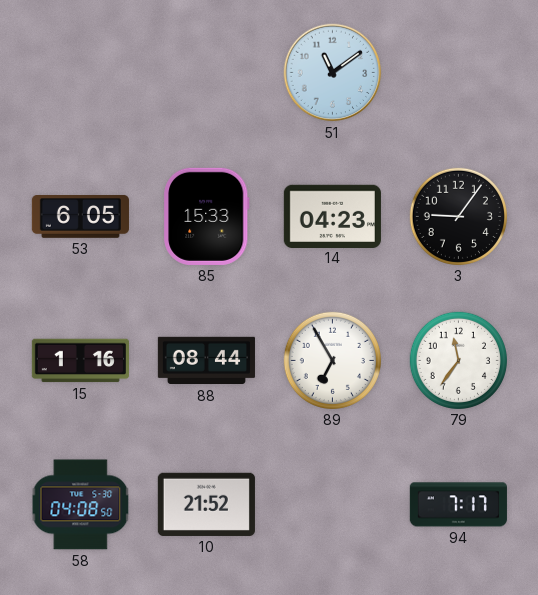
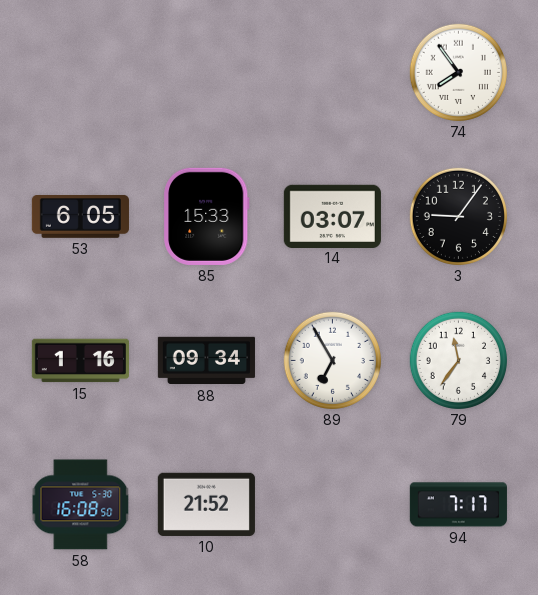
51: 11:09 -> none
74: none -> 7:54
14: 04:23 -> 03:07
88: 08:44 -> 09:34
58: 04:08 -> 16:08
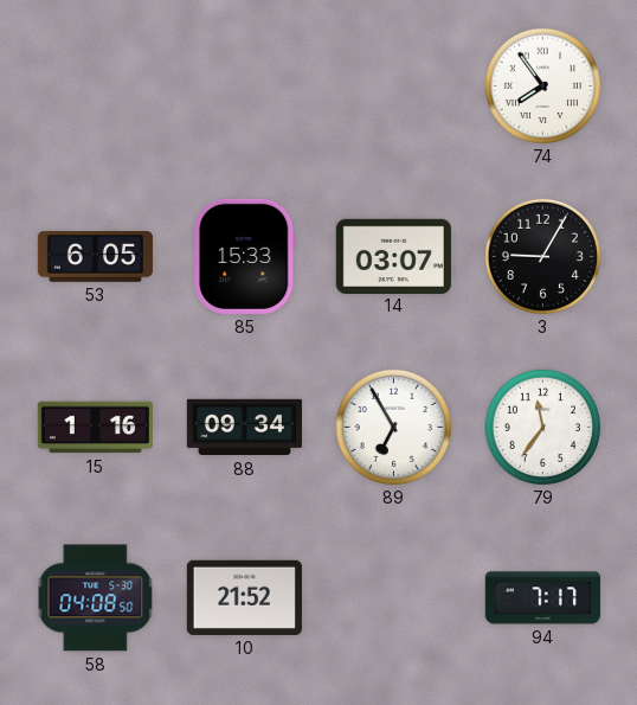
3: 9:06 -> 9:05
58: 16:08 -> 04:08
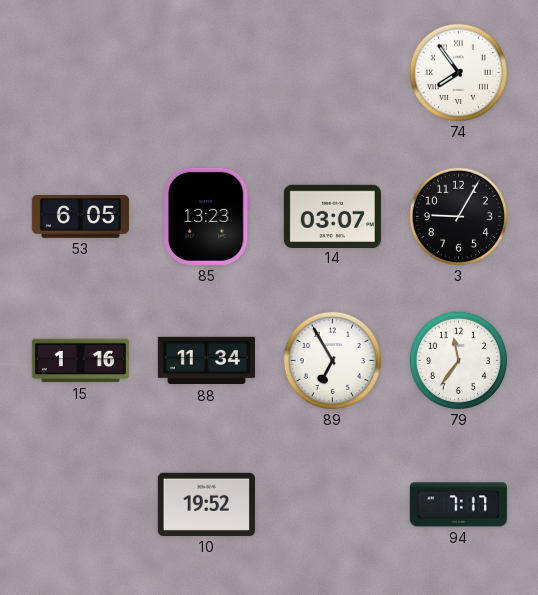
85: 15:33 -> 13:23
88: 09:34 -> 11:34
58: 04:08 -> none
10: 21:52 -> 19:52
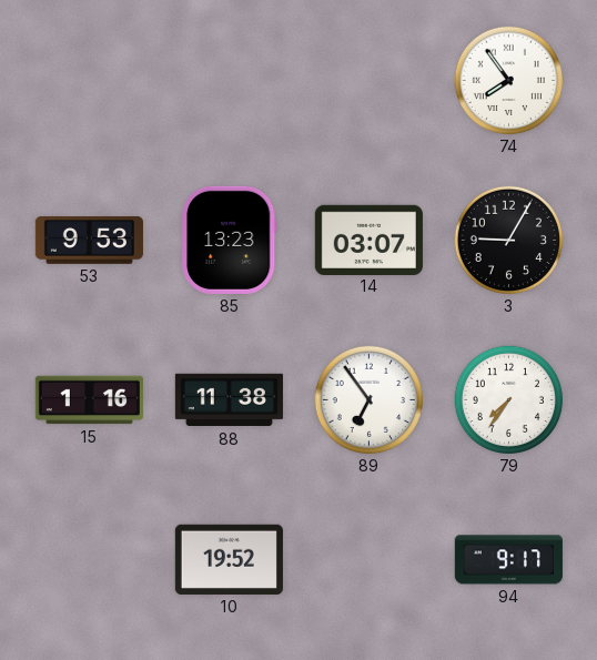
53: 6:05 -> 9:53
88: 11:34 -> 11:38
89: 6:55 -> 6:54
79: 11:36 -> 7:36
94: 7:17 -> 9:17
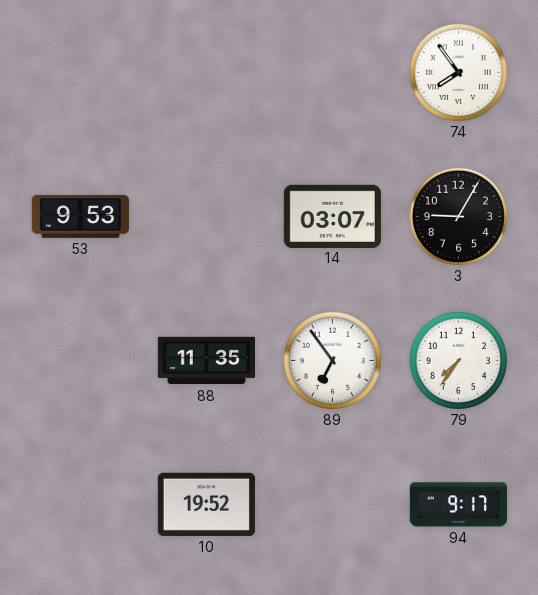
85: 13:23 -> none
15: 1:16 -> none
88: 11:38 -> 11:35
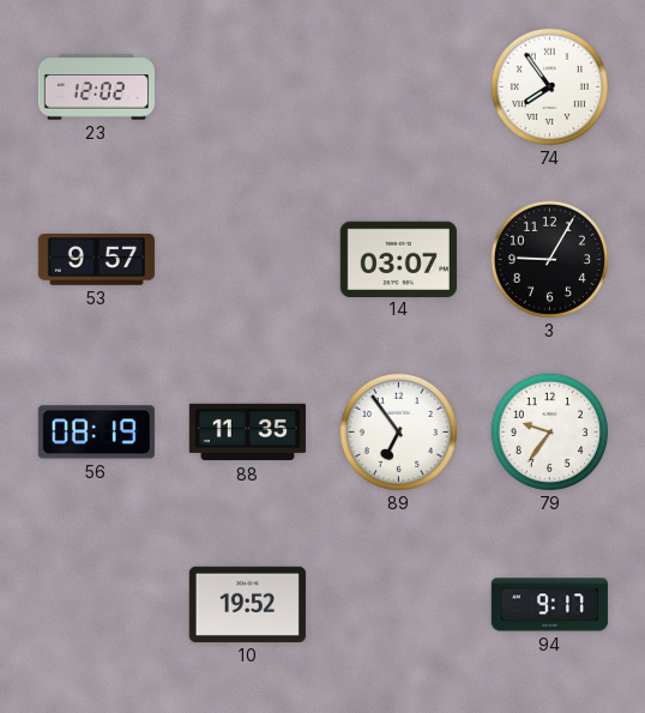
23: none -> 12:02
53: 9:53 -> 9:57
56: none -> 08:19
79: 7:36 -> 9:36
